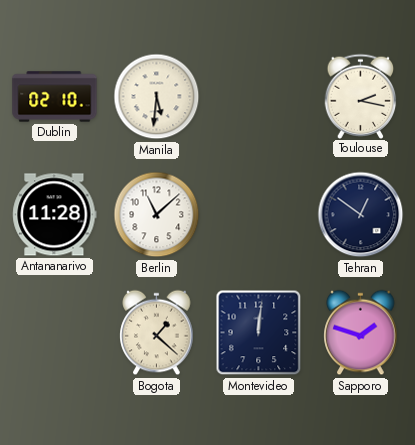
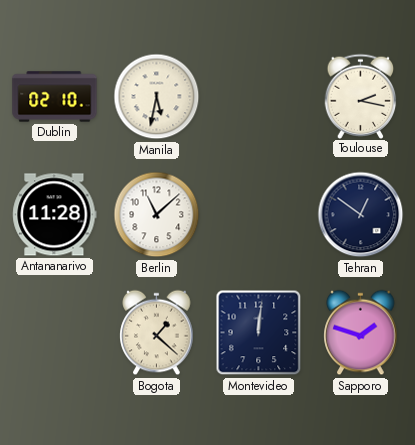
Manila: 5:31 -> 5:32
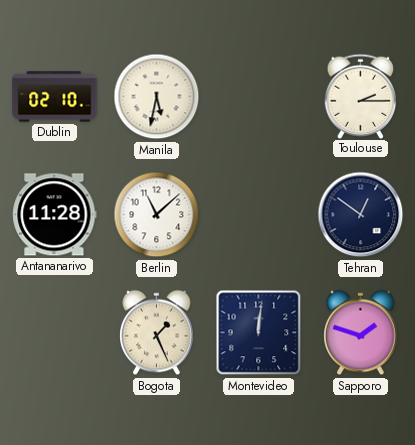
Toulouse: 2:17 -> 2:15
Bogota: 1:22 -> 1:26
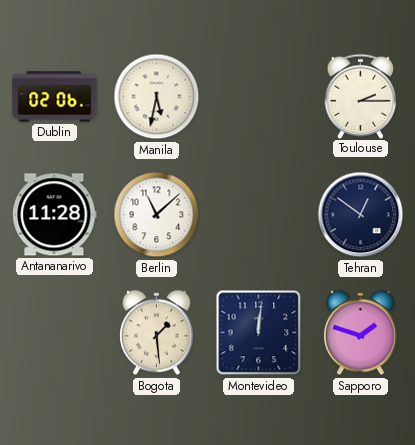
Dublin: 02:10 -> 02:06
Bogota: 1:26 -> 1:29
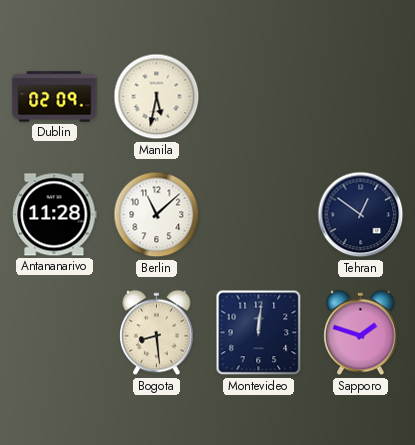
Dublin: 02:06 -> 02:09
Toulouse: 2:15 -> none
Bogota: 1:29 -> 8:29
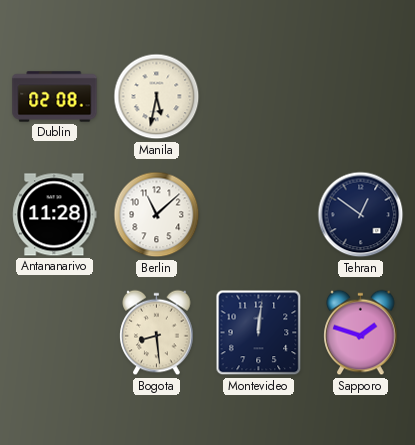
Dublin: 02:09 -> 02:08
